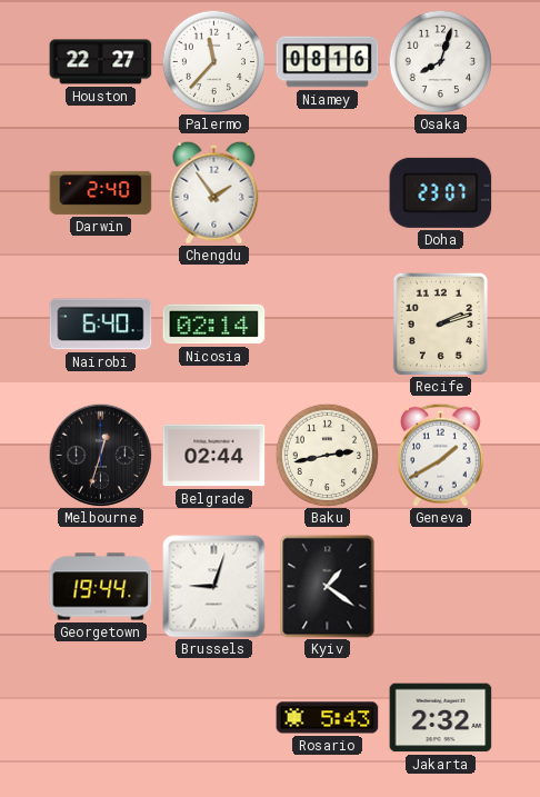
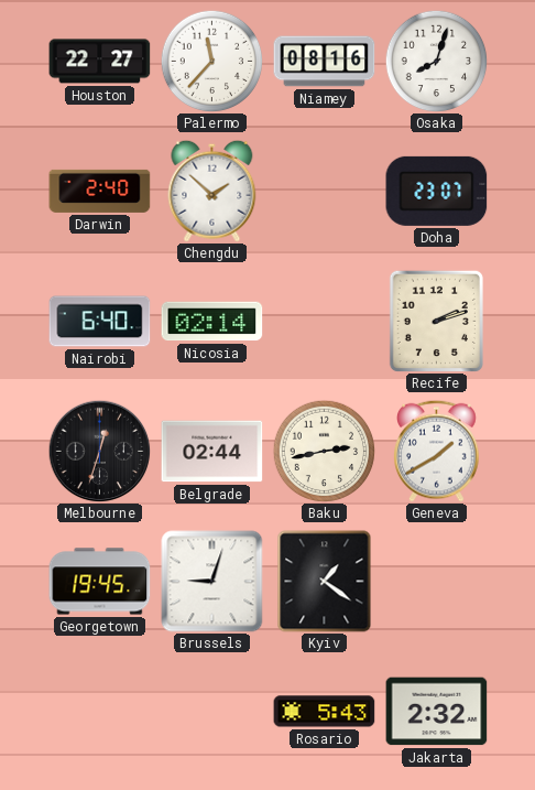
Chengdu: 1:54 -> 1:52
Georgetown: 19:44 -> 19:45
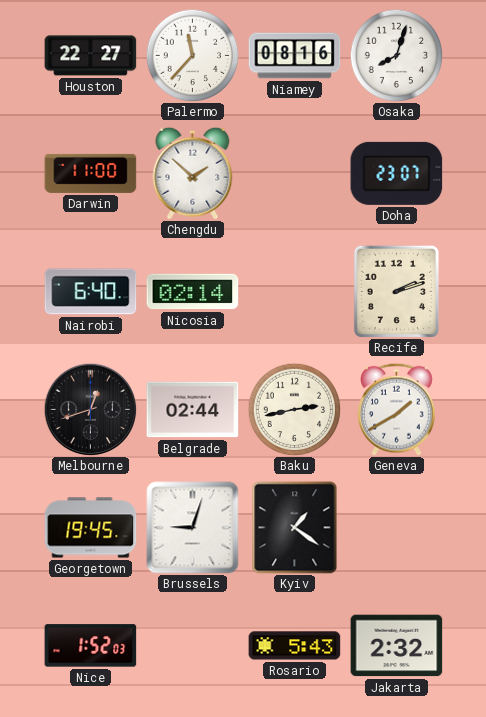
Darwin: 2:40 -> 11:00
Melbourne: 12:33 -> 12:42
Nice: none -> 1:52
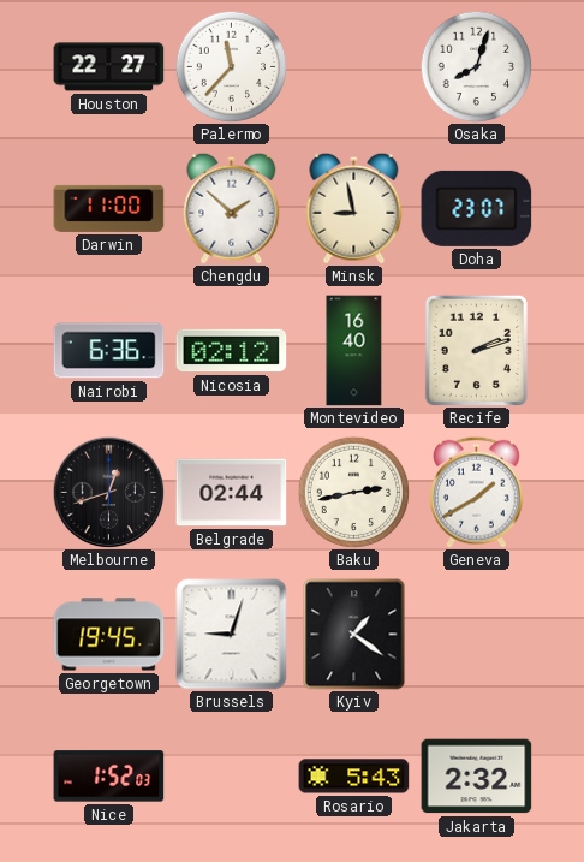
Niamey: 08:16 -> none
Minsk: none -> 8:58
Nairobi: 6:40 -> 6:36
Nicosia: 02:14 -> 02:12
Montevideo: none -> 16:40
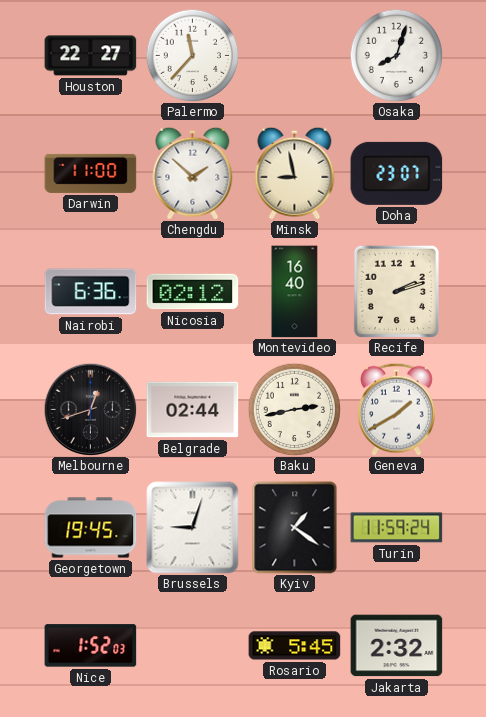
Turin: none -> 11:59
Rosario: 5:43 -> 5:45
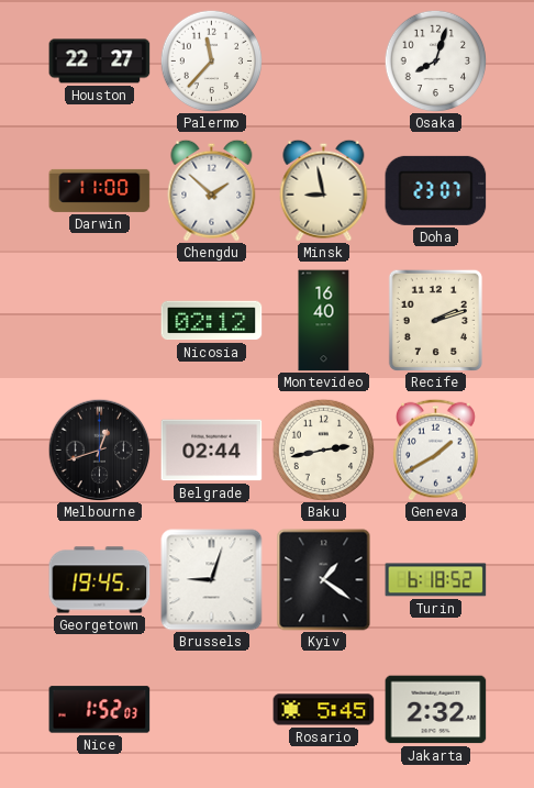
Nairobi: 6:36 -> none
Turin: 11:59 -> 6:18
